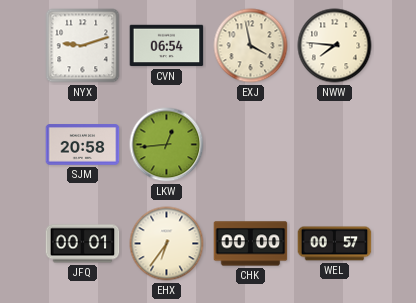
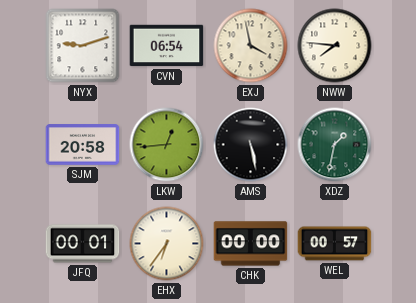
AMS: none -> 5:28
XDZ: none -> 1:32
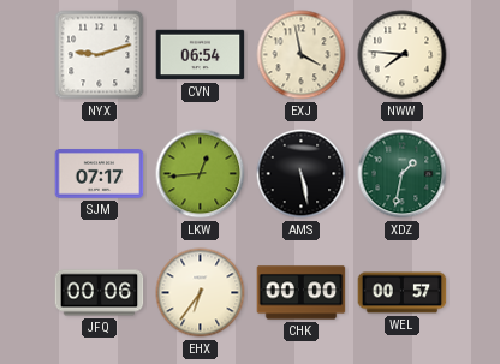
SJM: 20:58 -> 07:17
JFQ: 00:01 -> 00:06
